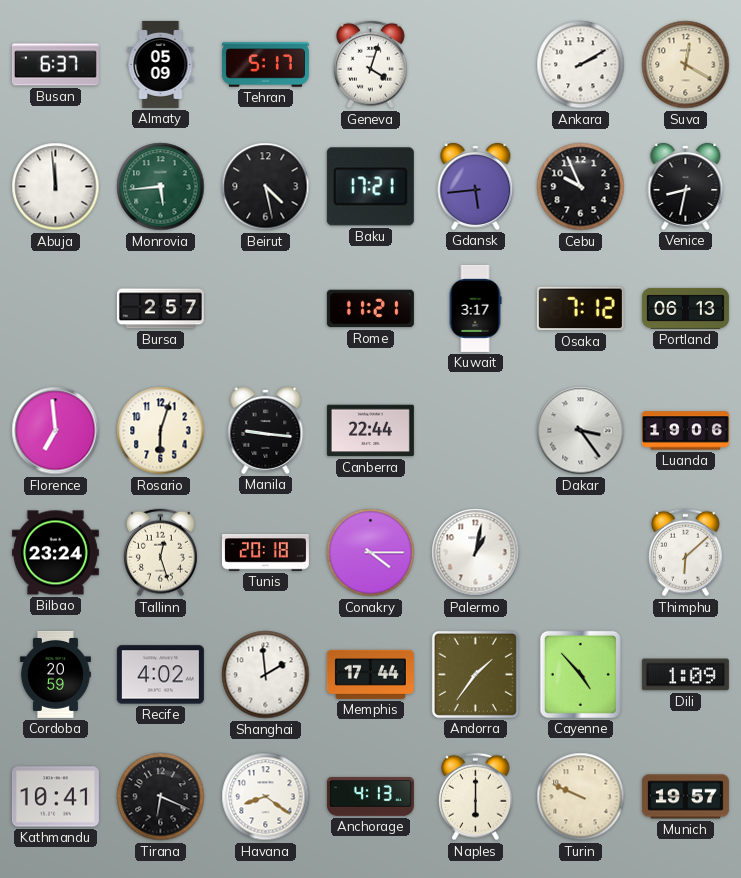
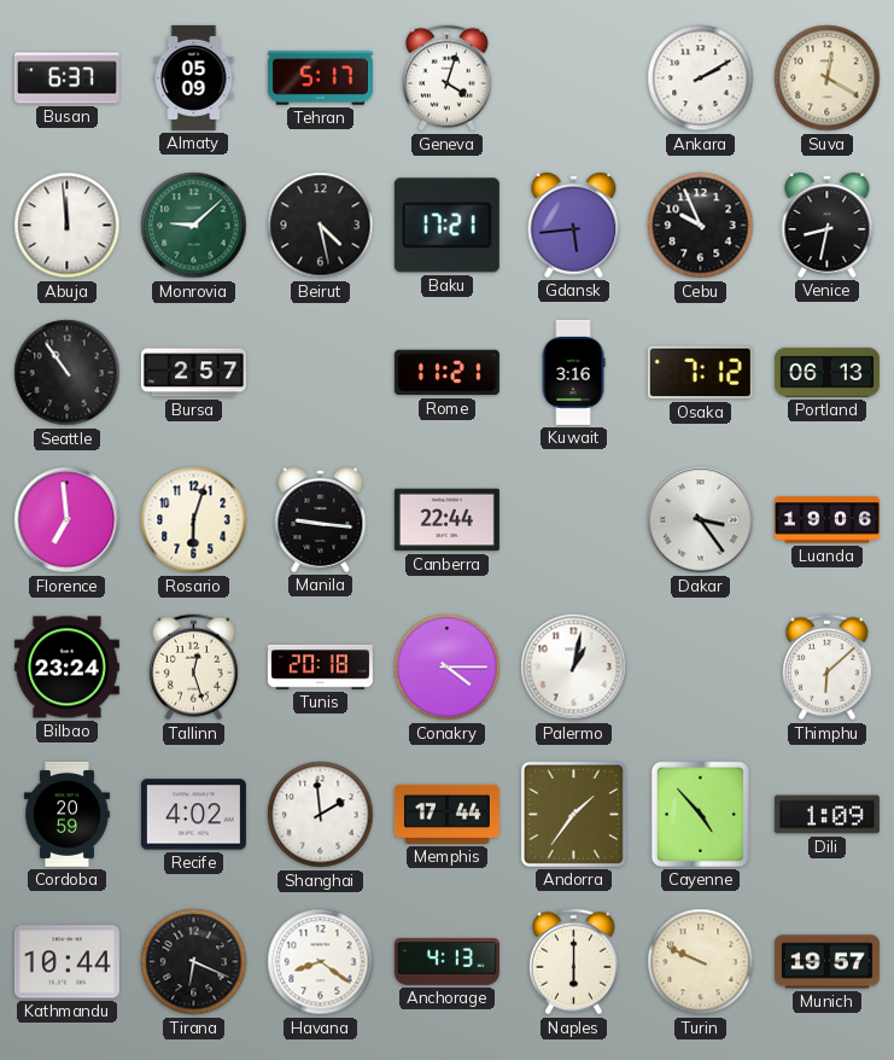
Monrovia: 5:44 -> 9:08
Seattle: none -> 10:54
Kuwait: 3:17 -> 3:16
Kathmandu: 10:41 -> 10:44
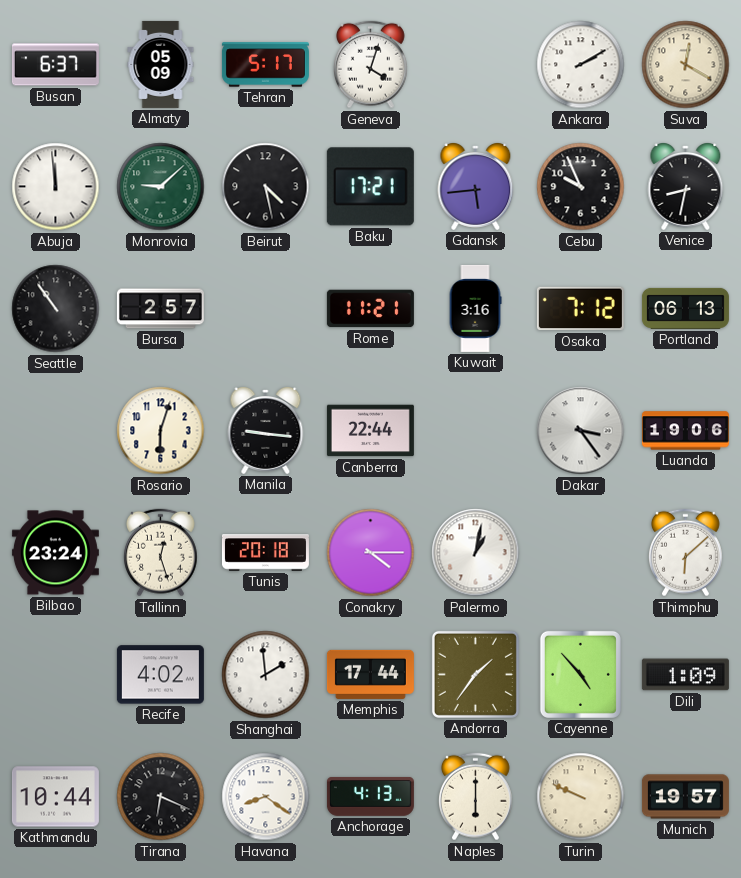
Florence: 6:59 -> none
Cordoba: 20:59 -> none
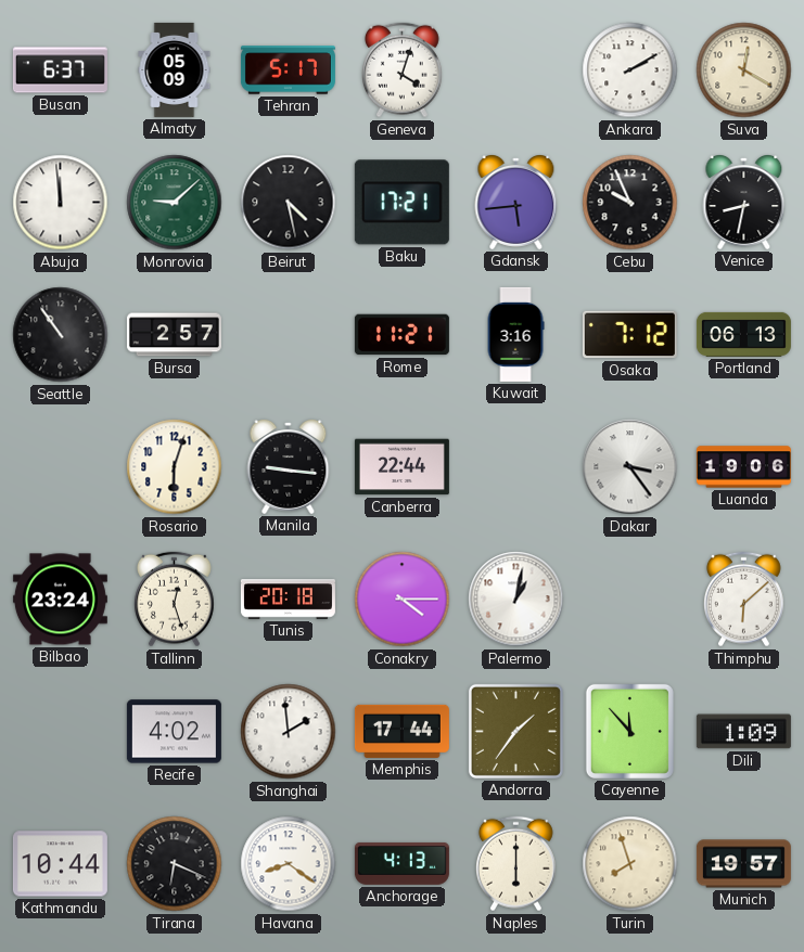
Cayenne: 4:53 -> 11:53
Turin: 9:49 -> 7:57
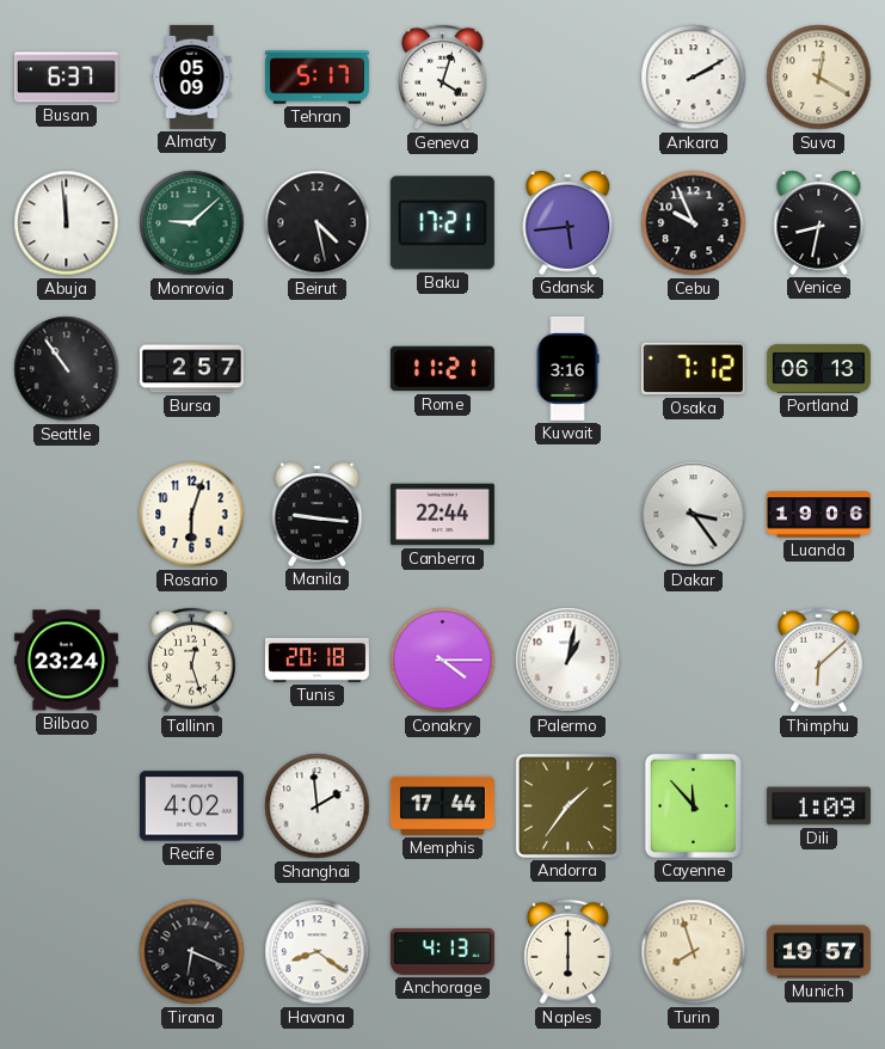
Kathmandu: 10:44 -> none
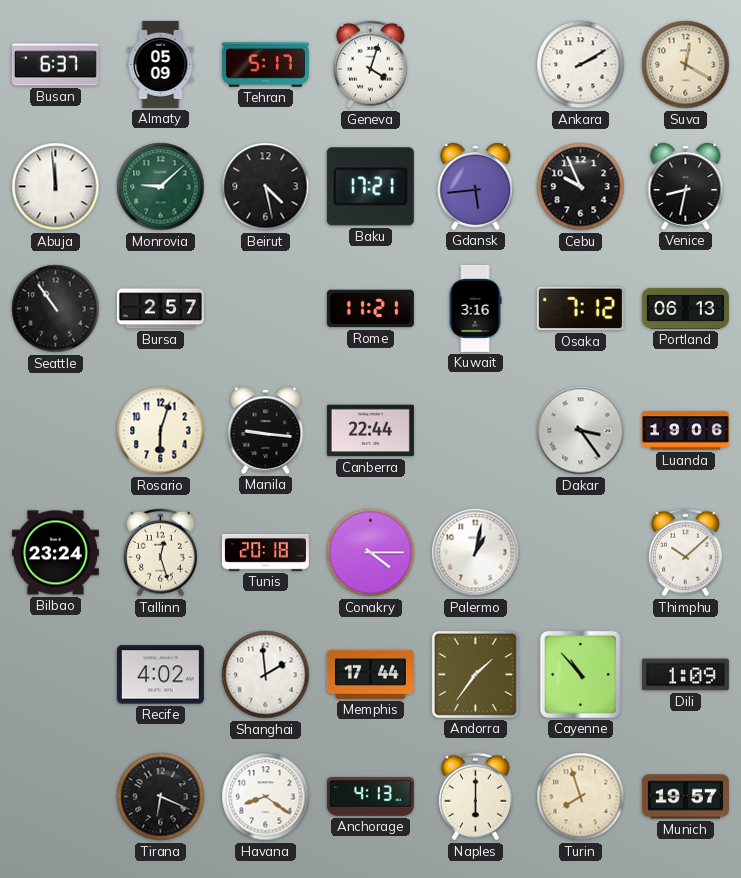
Thimphu: 6:08 -> 10:08
Cayenne: 11:53 -> 10:53
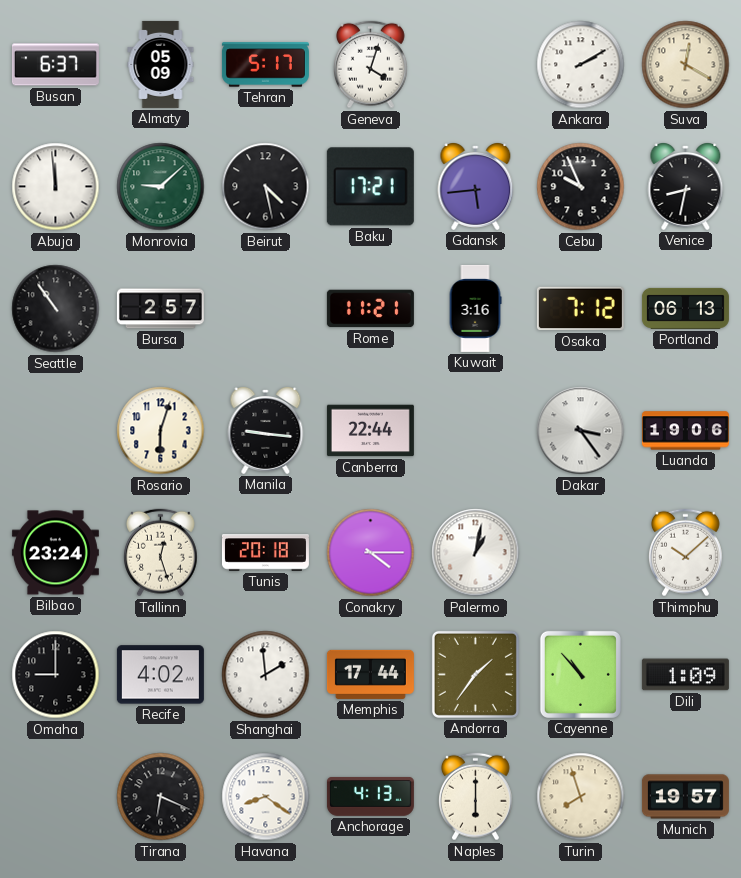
Omaha: none -> 9:00
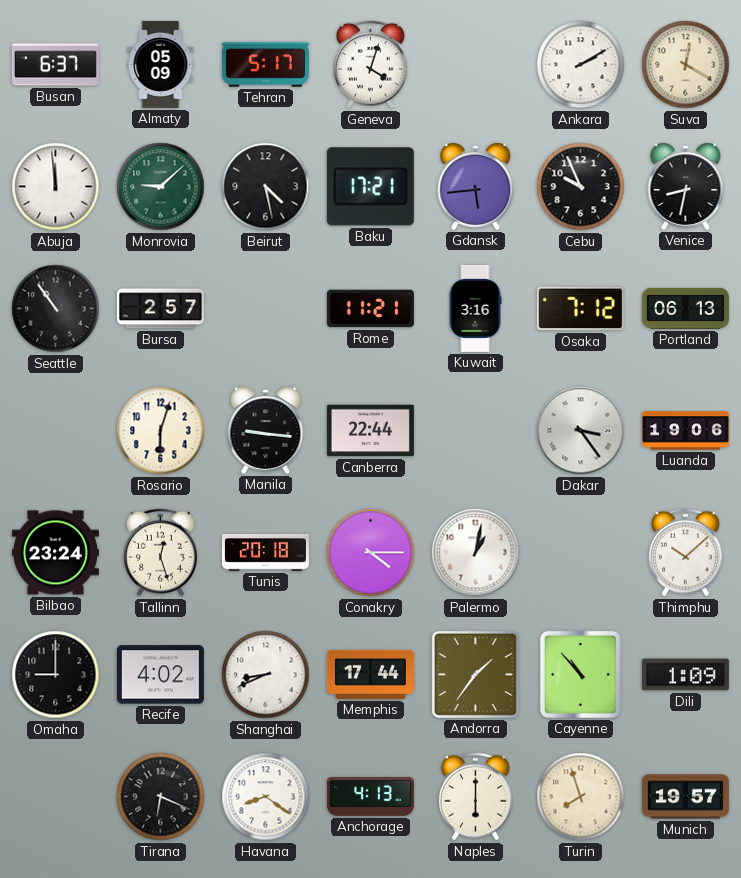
Shanghai: 1:59 -> 8:41
